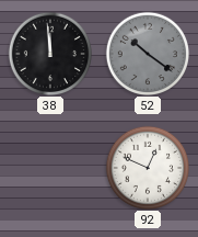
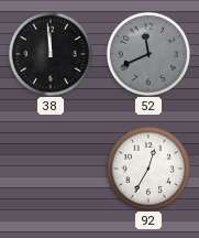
52: 10:21 -> 11:41
92: 12:49 -> 12:35
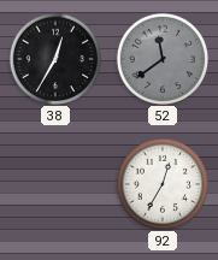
38: 11:59 -> 12:35
52: 11:41 -> 11:39
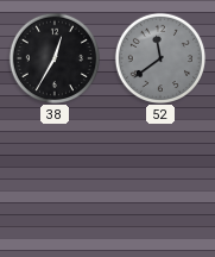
92: 12:35 -> none
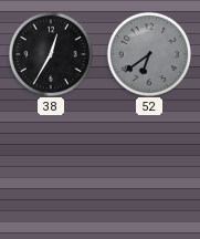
52: 11:39 -> 6:39
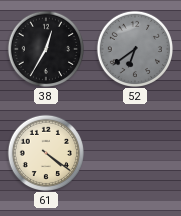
61: none -> 4:21
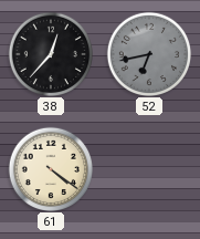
38: 12:35 -> 12:37
52: 6:39 -> 6:43
